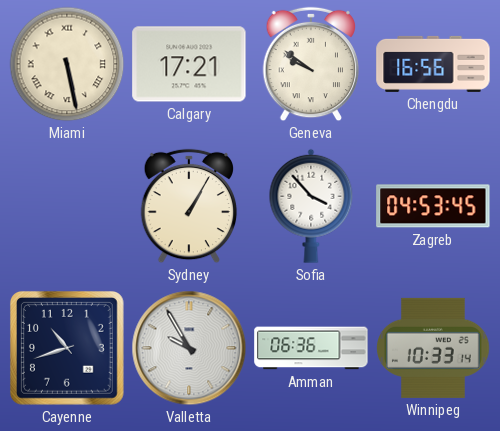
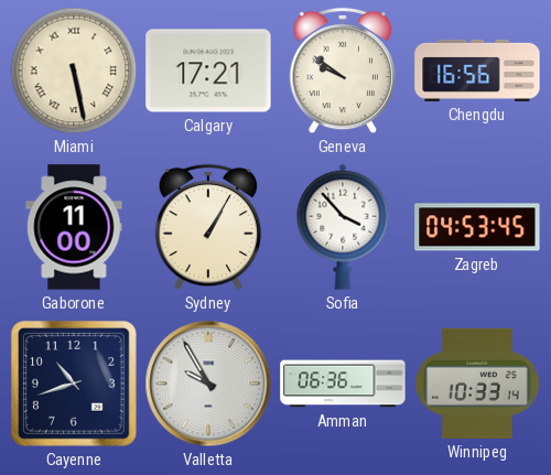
Gaborone: none -> 11:00
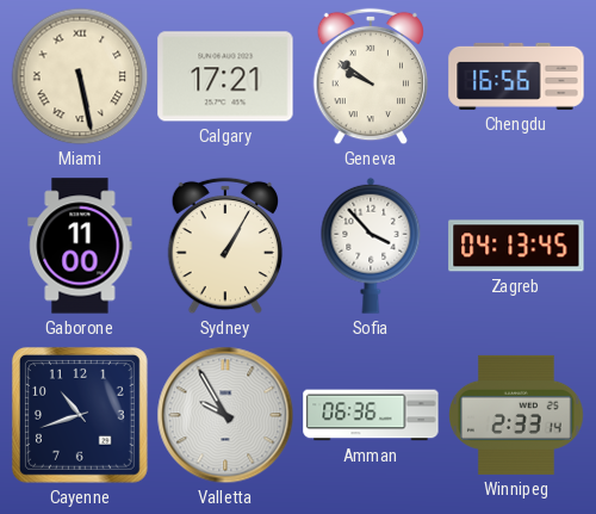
Zagreb: 04:53 -> 04:13
Winnipeg: 10:33 -> 2:33
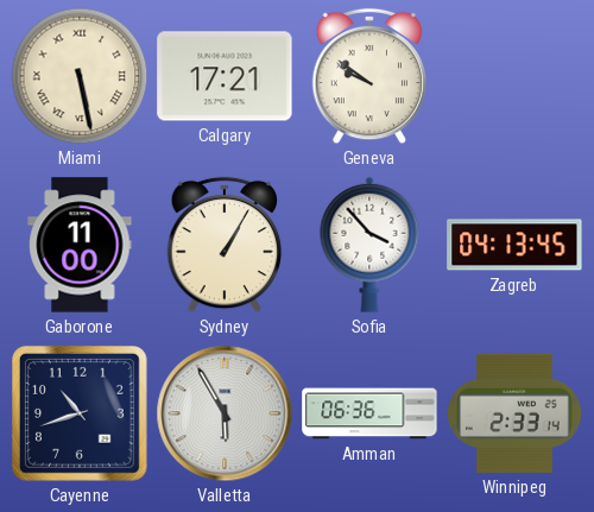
Chengdu: 16:56 -> none
Valletta: 9:55 -> 5:55
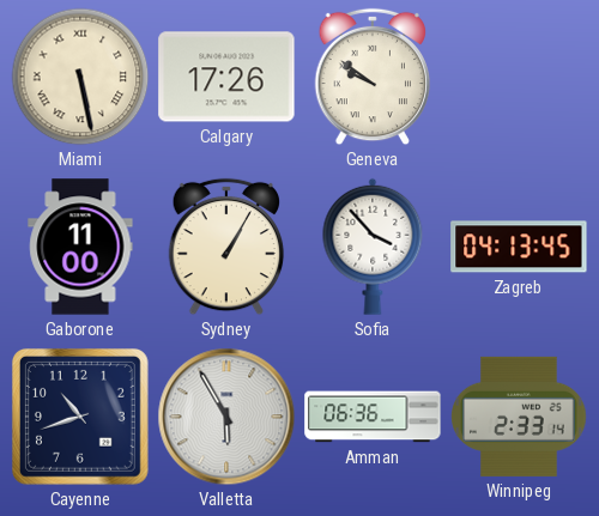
Calgary: 17:21 -> 17:26
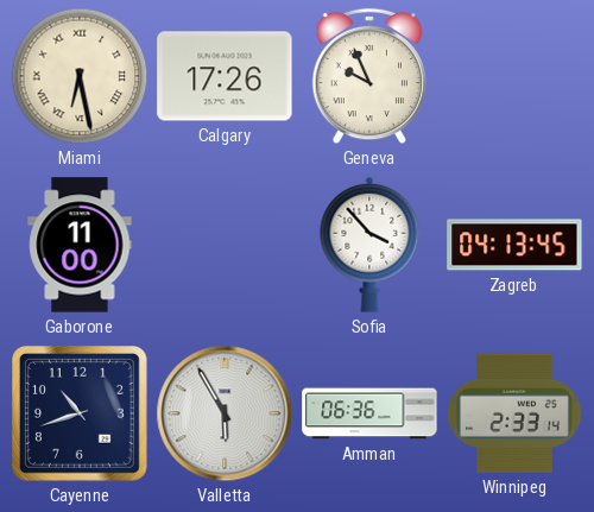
Miami: 5:28 -> 6:28
Geneva: 9:51 -> 9:56
Sydney: 1:05 -> none
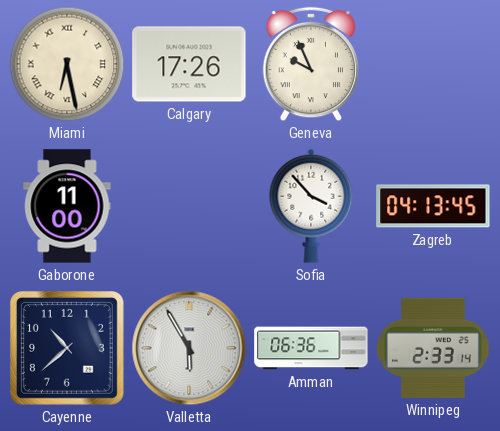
Cayenne: 10:42 -> 10:38
